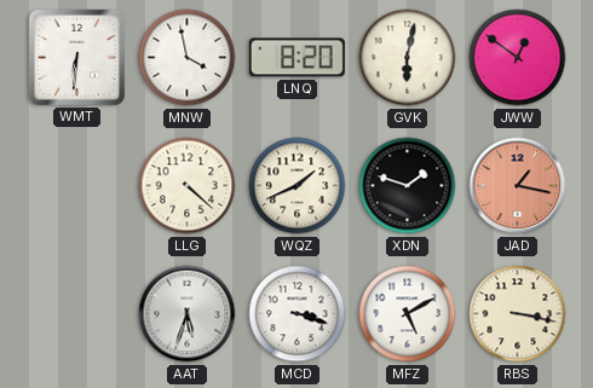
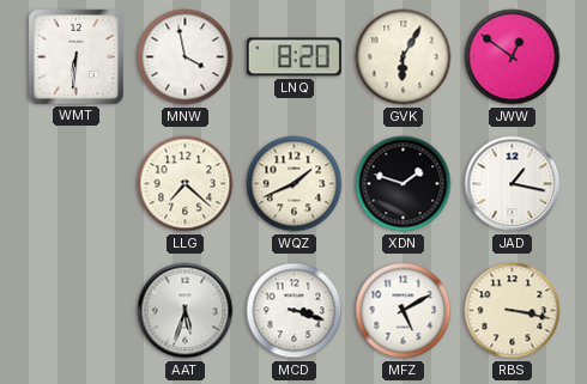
GVK: 6:02 -> 6:05
LLG: 4:22 -> 7:22
JAD dial: salmon -> white
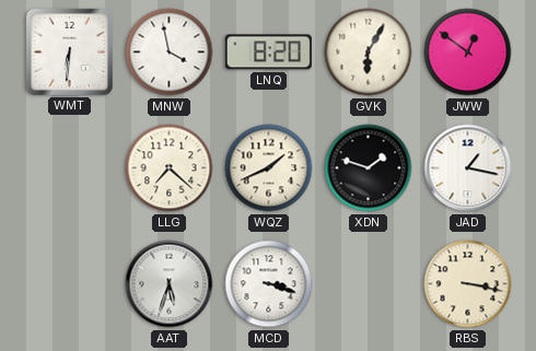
MFZ: 5:10 -> none
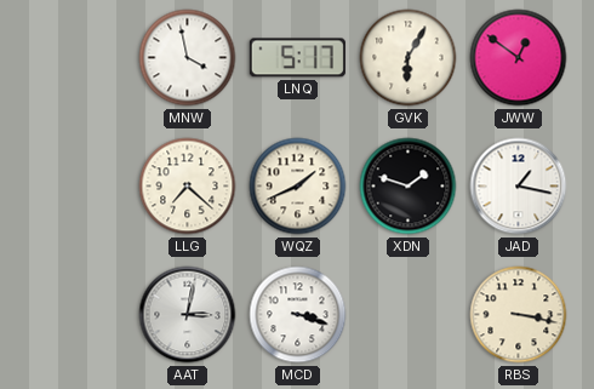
WMT: 6:31 -> none
LNQ: 8:20 -> 5:17
AAT: 5:33 -> 3:02
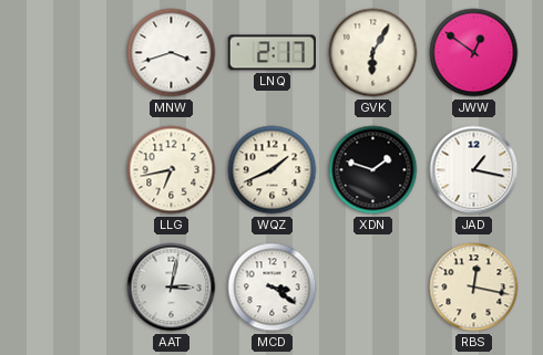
MNW: 3:58 -> 3:42
LNQ: 5:17 -> 2:17
LLG: 7:22 -> 6:43
MCD: 3:18 -> 3:21
RBS: 3:17 -> 12:17
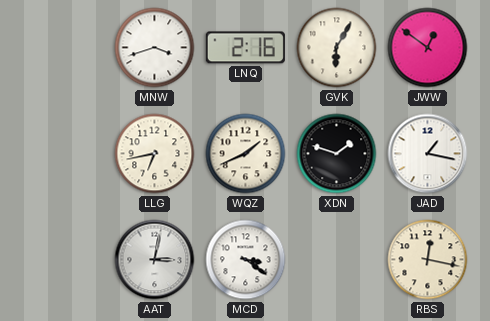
LNQ: 2:17 -> 2:16
